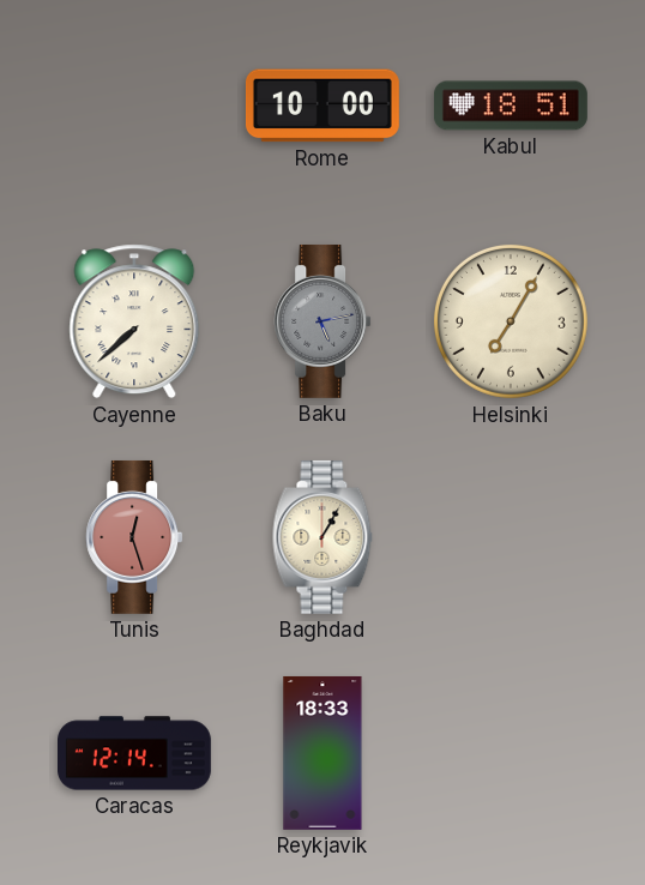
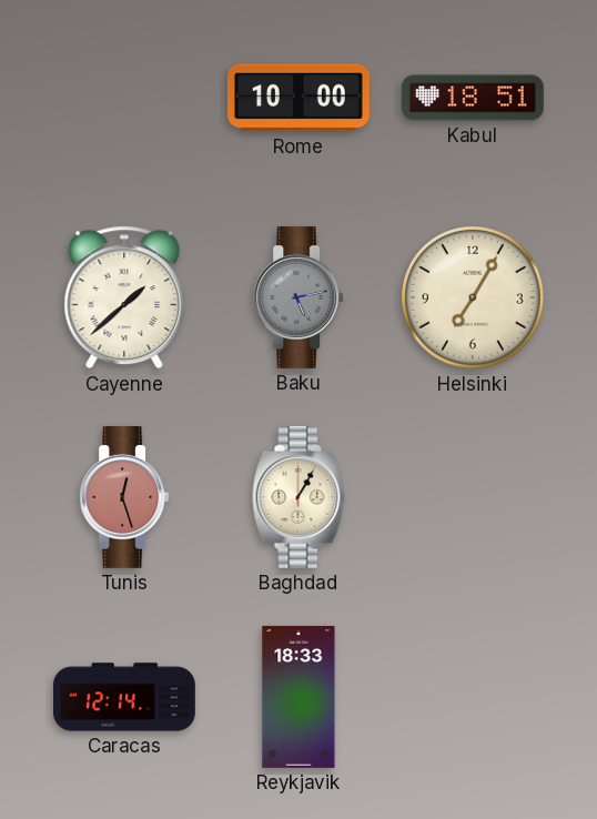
Cayenne: 7:38 -> 1:38
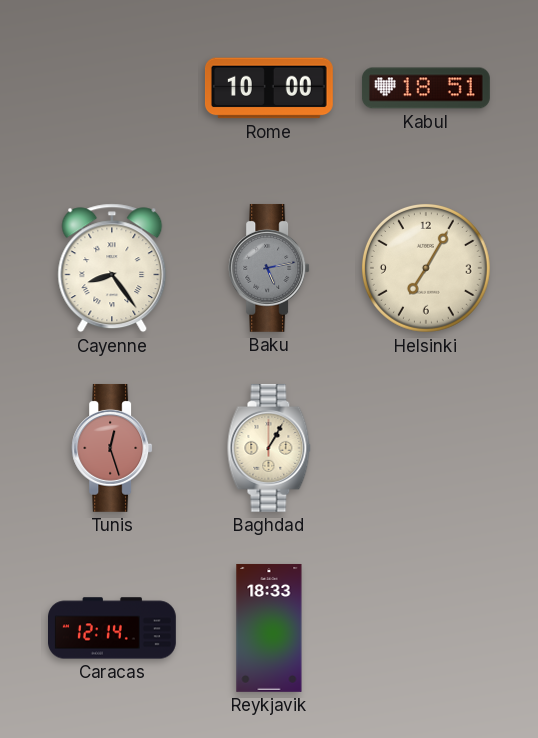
Cayenne: 1:38 -> 8:24
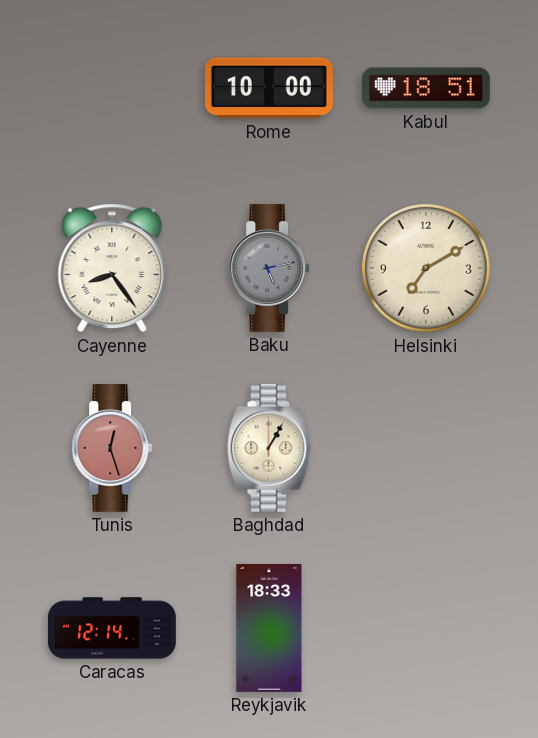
Helsinki: 7:05 -> 7:10
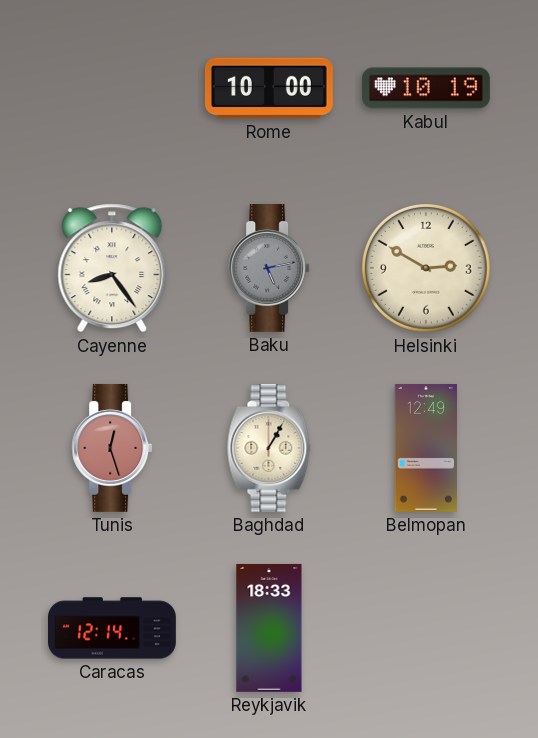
Kabul: 18:51 -> 10:19
Helsinki: 7:10 -> 2:50
Belmopan: none -> 12:49
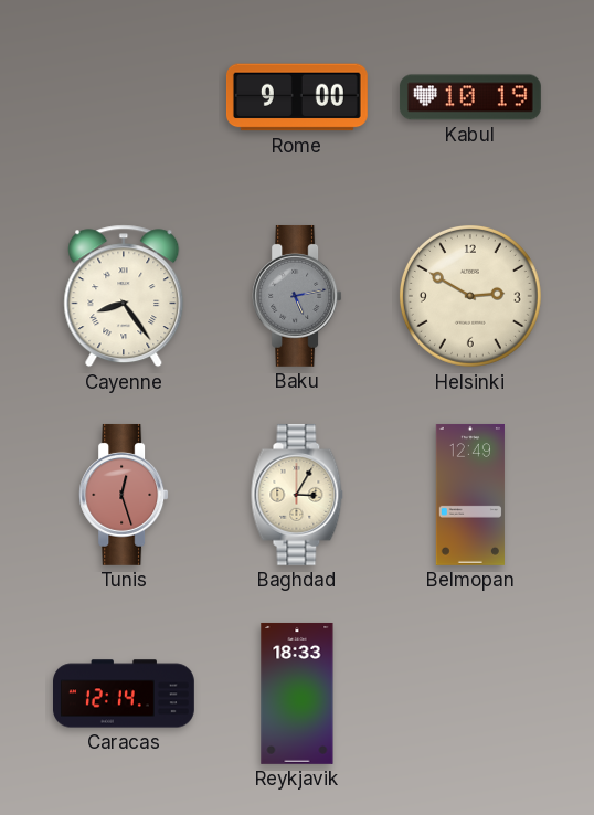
Rome: 10:00 -> 9:00
Baghdad: 1:05 -> 3:05
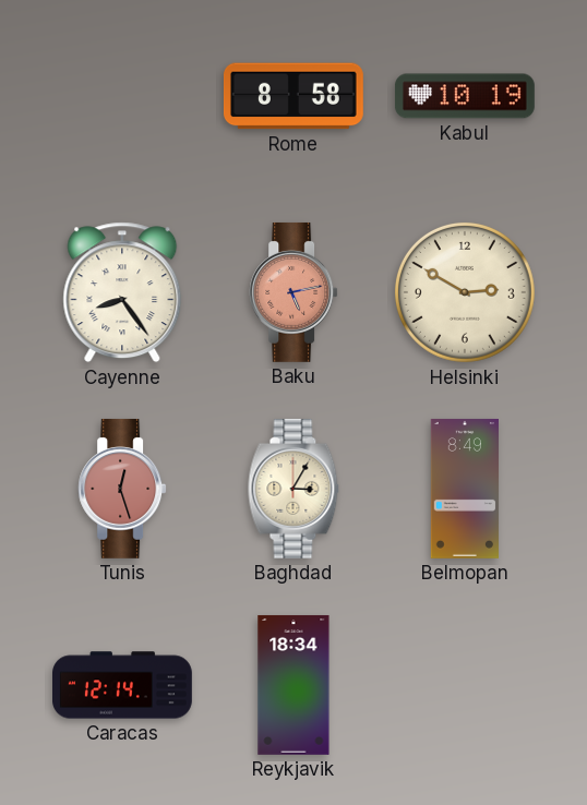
Rome: 9:00 -> 8:58
Baku dial: grey -> salmon
Belmopan: 12:49 -> 8:49
Reykjavik: 18:33 -> 18:34
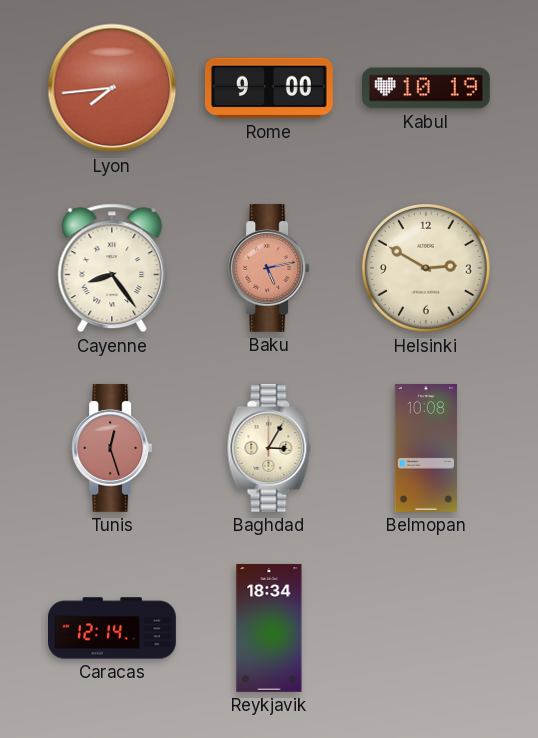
Lyon: none -> 7:44
Rome: 8:58 -> 9:00
Belmopan: 8:49 -> 10:08
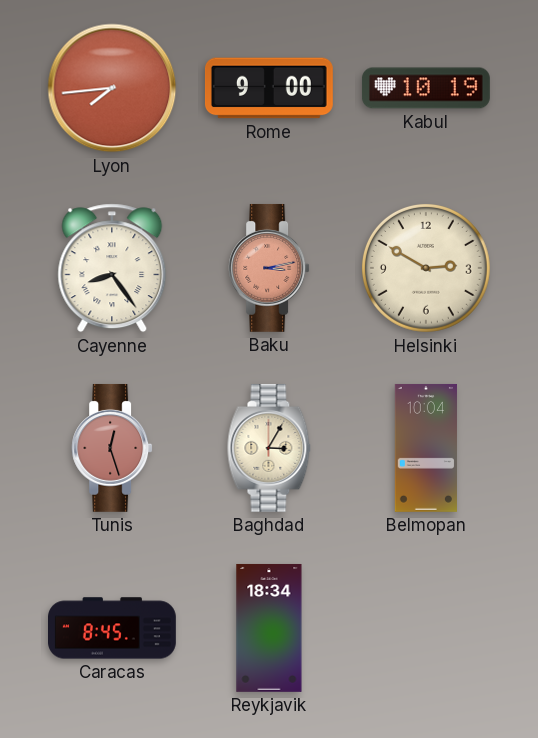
Baku: 5:13 -> 3:13
Belmopan: 10:08 -> 10:04
Caracas: 12:14 -> 8:45
